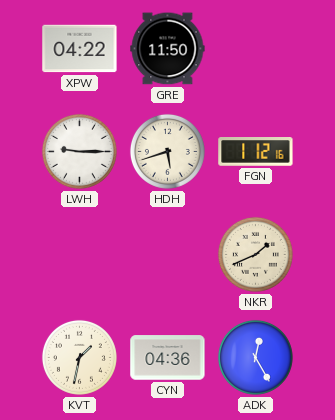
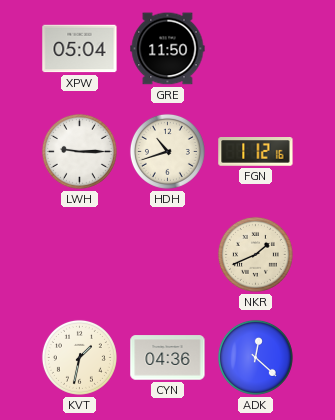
XPW: 04:22 -> 05:04
HDH: 5:42 -> 10:42
ADK: 12:25 -> 12:22
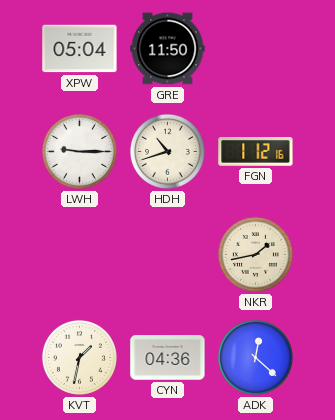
NKR: 1:41 -> 1:43
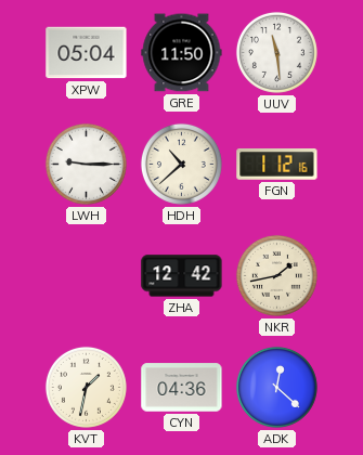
UUV: none -> 11:29
HDH: 10:42 -> 10:38
ZHA: none -> 12:42
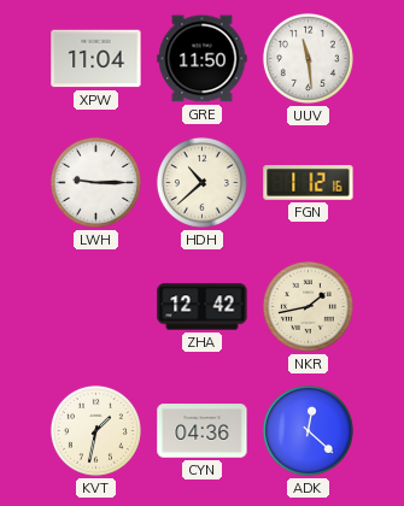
XPW: 05:04 -> 11:04
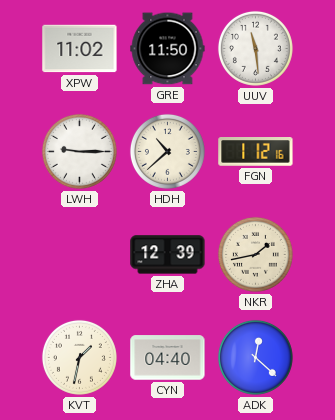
XPW: 11:04 -> 11:02
ZHA: 12:42 -> 12:39
CYN: 04:36 -> 04:40
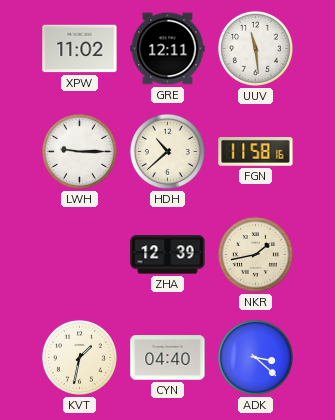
GRE: 11:50 -> 12:11
FGN: 1:12 -> 11:58
ADK: 12:22 -> 3:22
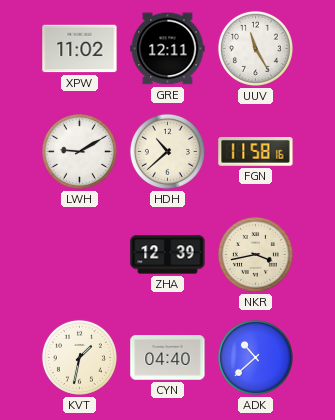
UUV: 11:29 -> 11:25
LWH: 9:15 -> 9:10
NKR: 1:43 -> 3:43
ADK: 3:22 -> 10:38
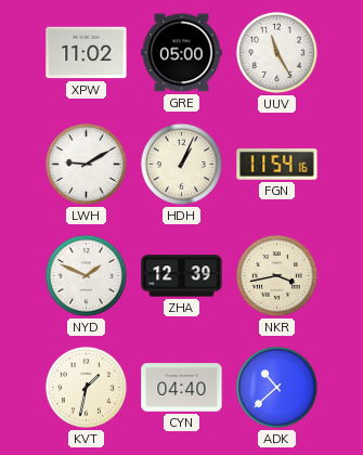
GRE: 12:11 -> 05:00
HDH: 10:38 -> 1:04
FGN: 11:58 -> 11:54
NYD: none -> 1:49
